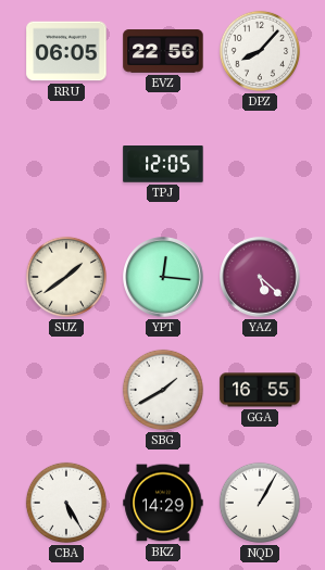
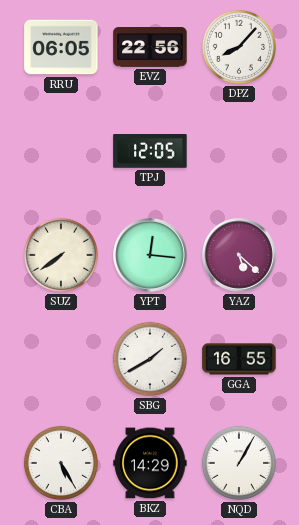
SUZ: 1:39 -> 7:39
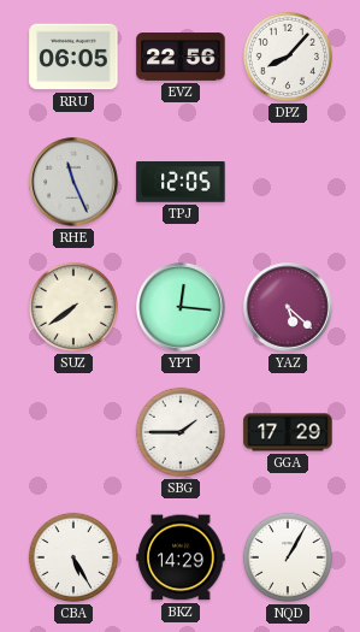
RHE: none -> 11:26
SBG: 1:40 -> 1:45
GGA: 16:55 -> 17:29
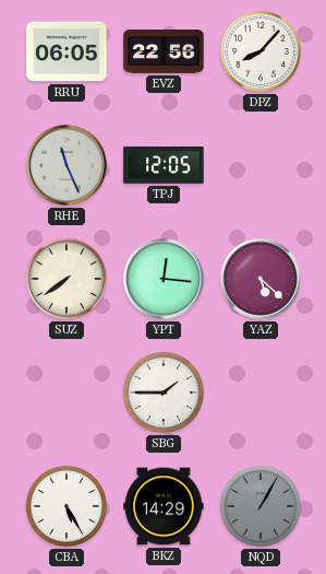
GGA: 17:29 -> none
NQD dial: white -> grey
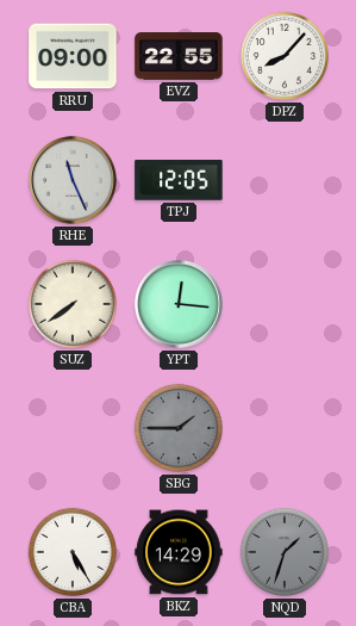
RRU: 06:05 -> 09:00
EVZ: 22:56 -> 22:55
YAZ: 5:22 -> none
SBG dial: white -> grey
NQD: 1:05 -> 1:33
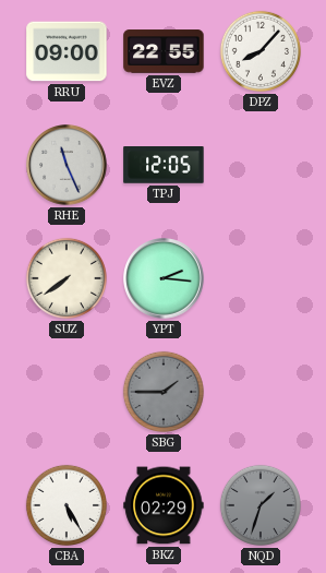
YPT: 12:16 -> 2:16
BKZ: 14:29 -> 02:29
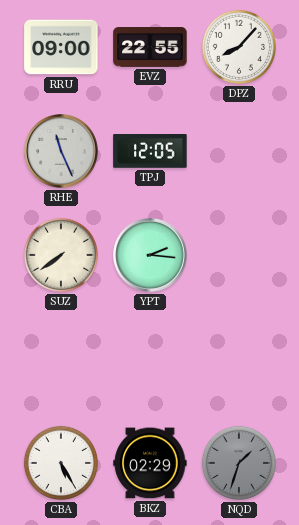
SBG: 1:45 -> none
